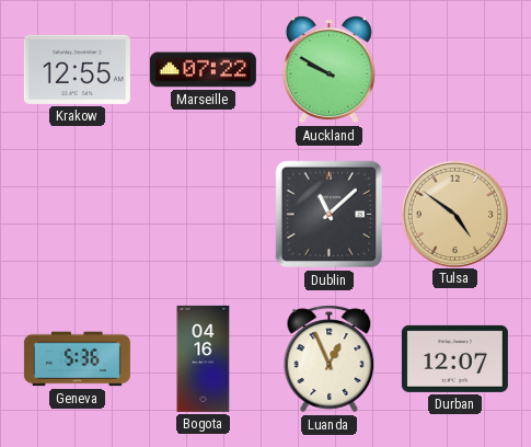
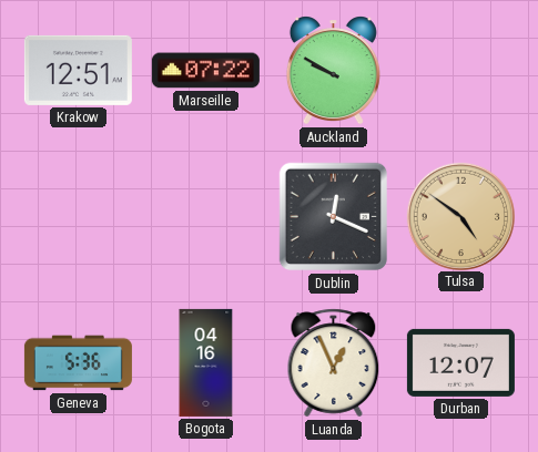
Krakow: 12:55 -> 12:51
Dublin: 11:08 -> 12:19
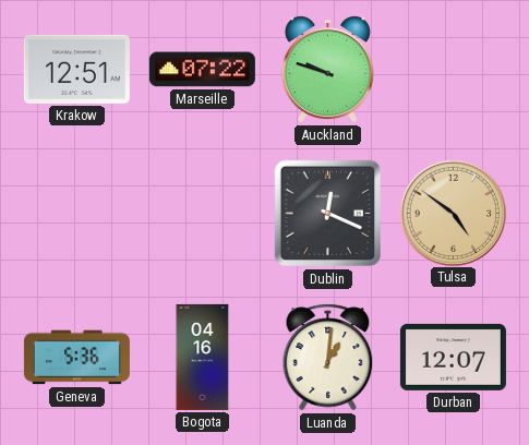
Auckland: 9:50 -> 9:48
Luanda: 12:56 -> 1:01
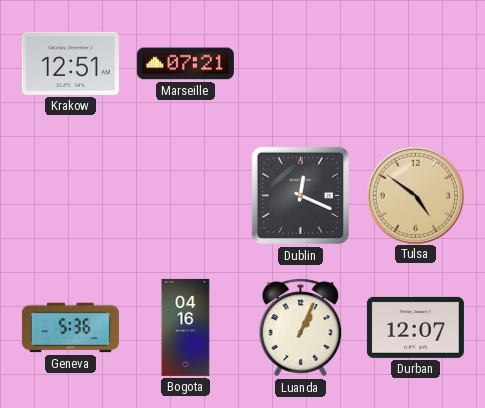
Marseille: 07:22 -> 07:21
Auckland: 9:48 -> none
Luanda: 1:01 -> 1:04
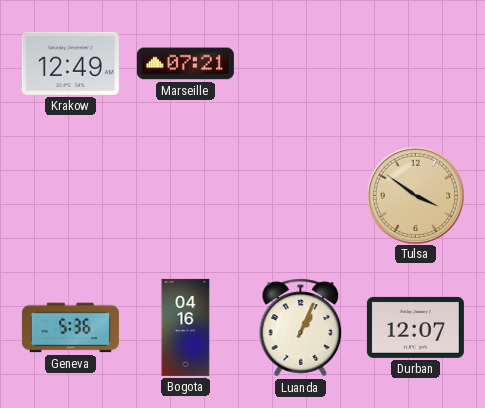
Krakow: 12:51 -> 12:49
Dublin: 12:19 -> none
Tulsa: 4:51 -> 3:51
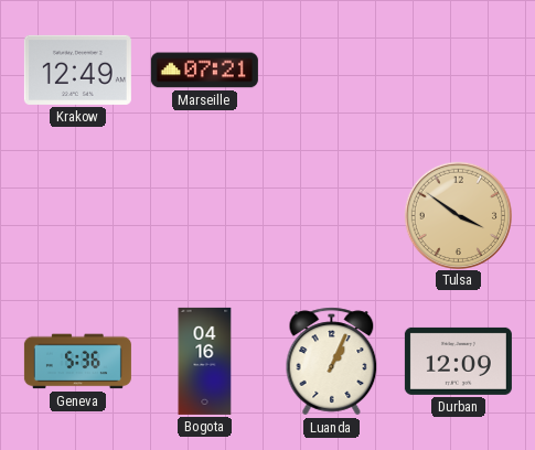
Durban: 12:07 -> 12:09
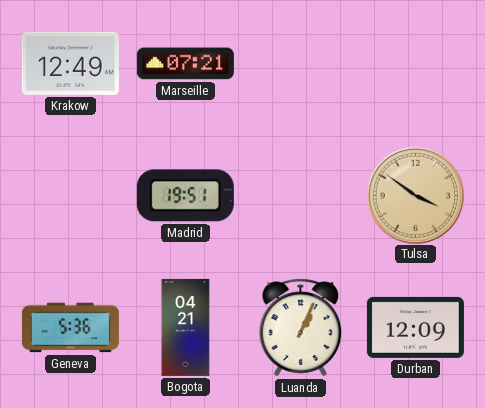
Madrid: none -> 19:51
Bogota: 04:16 -> 04:21
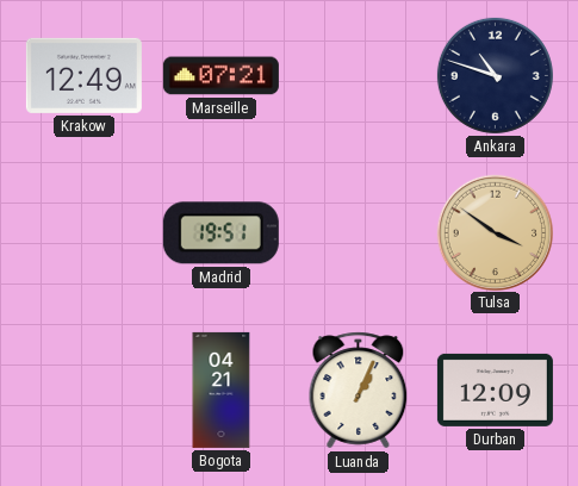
Ankara: none -> 10:48
Geneva: 5:36 -> none
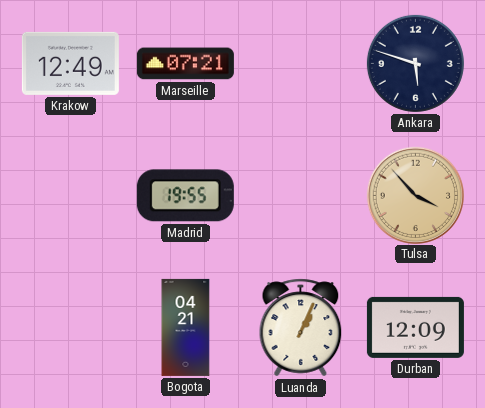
Ankara: 10:48 -> 5:48
Madrid: 19:51 -> 19:55
Tulsa: 3:51 -> 3:53
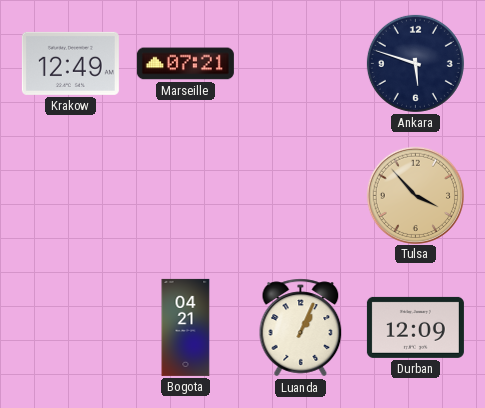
Madrid: 19:55 -> none
